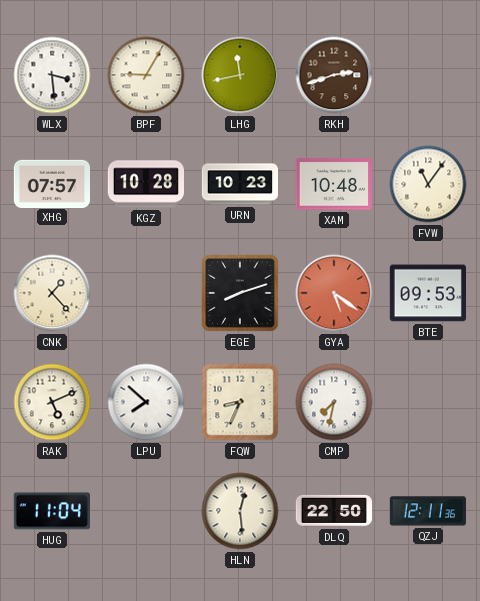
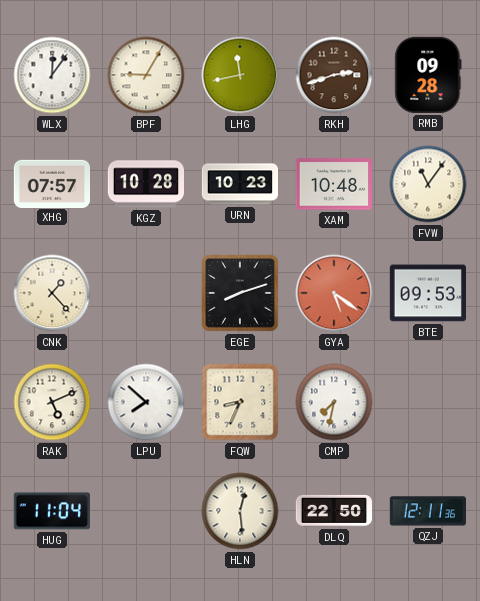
WLX: 3:29 -> 12:06
RMB: none -> 09:28
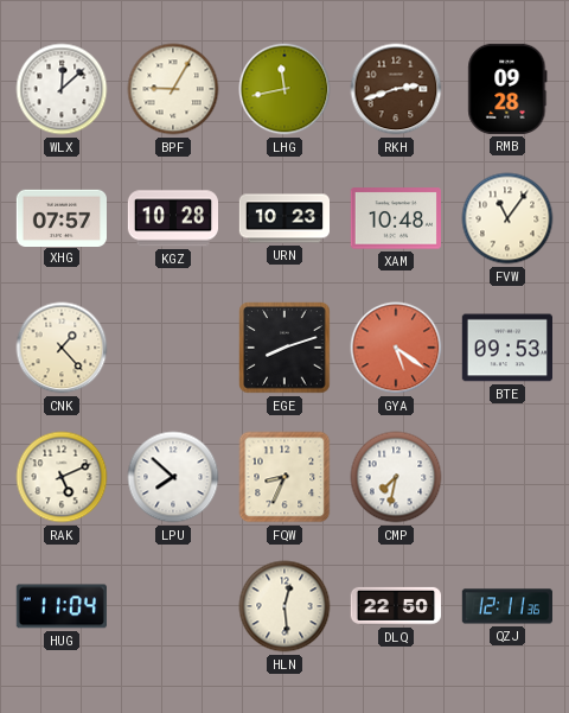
WLX: 12:06 -> 12:08
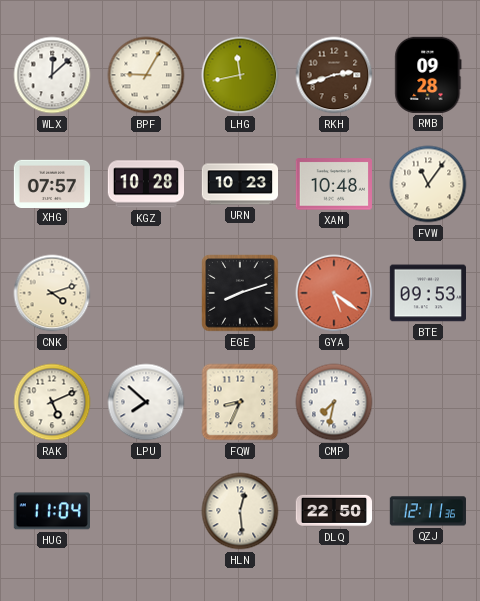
CNK: 1:23 -> 4:12
